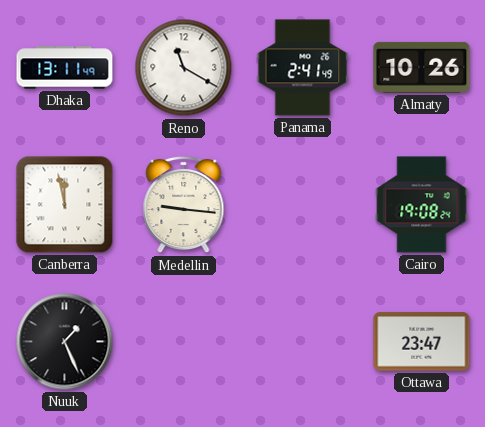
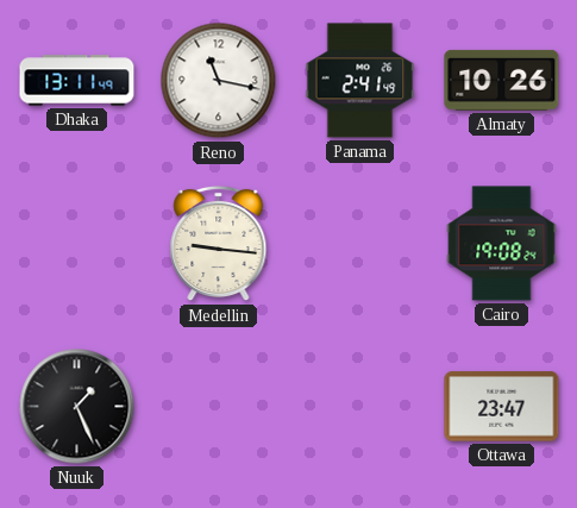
Reno: 11:20 -> 11:17
Canberra: 11:58 -> none
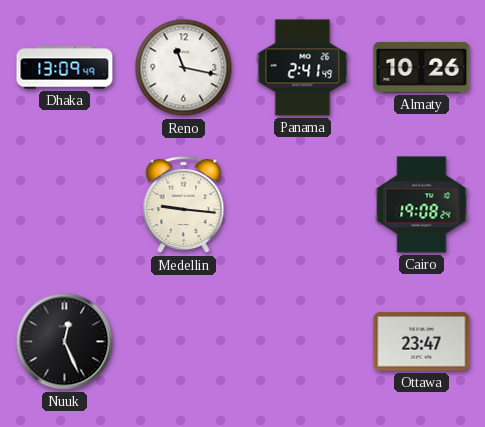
Dhaka: 13:11 -> 13:09
Nuuk: 1:26 -> 12:26
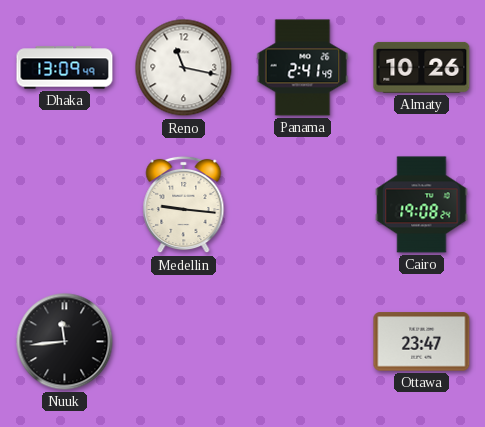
Nuuk: 12:26 -> 11:44
